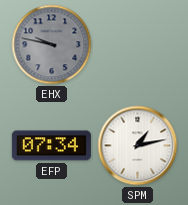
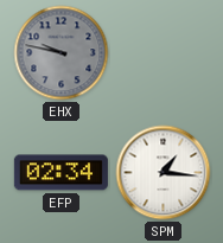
EFP: 07:34 -> 02:34
SPM: 1:13 -> 1:16
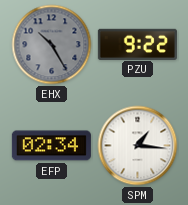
EHX: 9:47 -> 10:25
PZU: none -> 9:22
